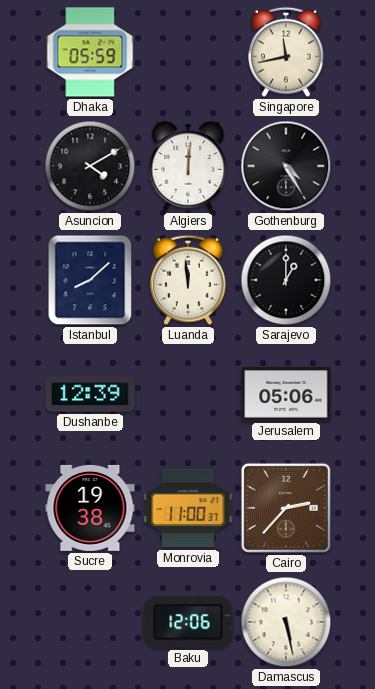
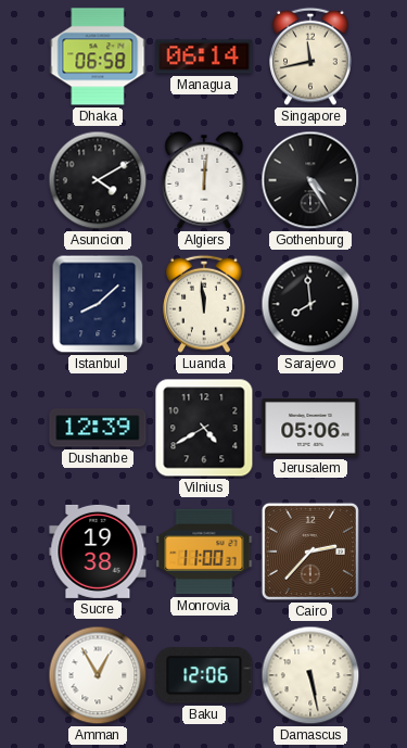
Dhaka: 05:59 -> 06:58
Managua: none -> 06:14
Sarajevo: 1:00 -> 7:59
Vilnius: none -> 4:40
Amman: none -> 12:55
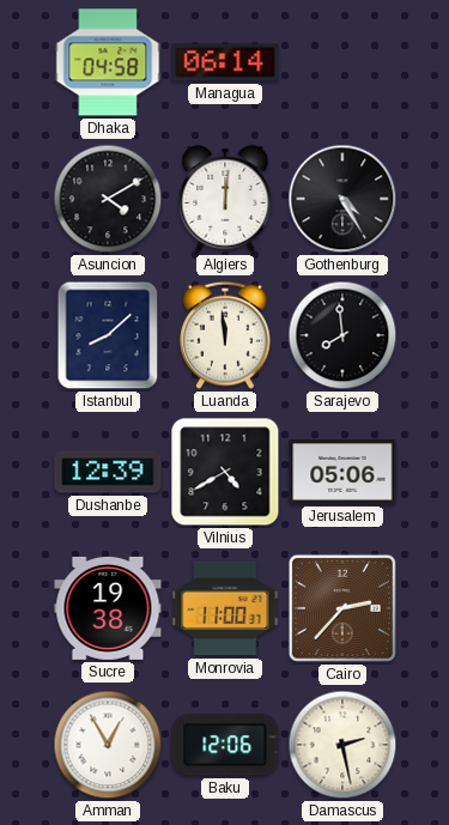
Dhaka: 06:58 -> 04:58
Singapore: 11:43 -> none
Damascus: 5:28 -> 2:28
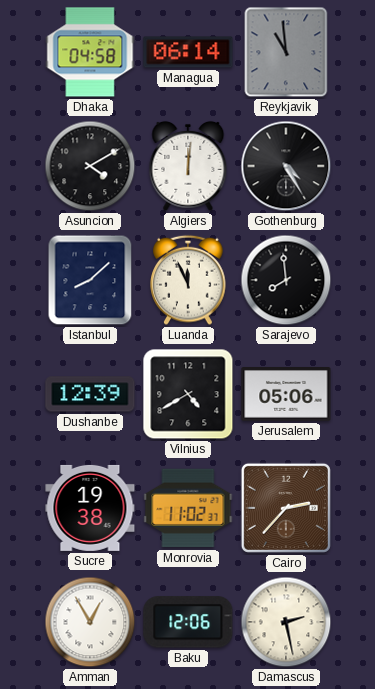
Reykjavik: none -> 10:59
Luanda: 11:59 -> 11:56
Monrovia: 11:00 -> 11:02
